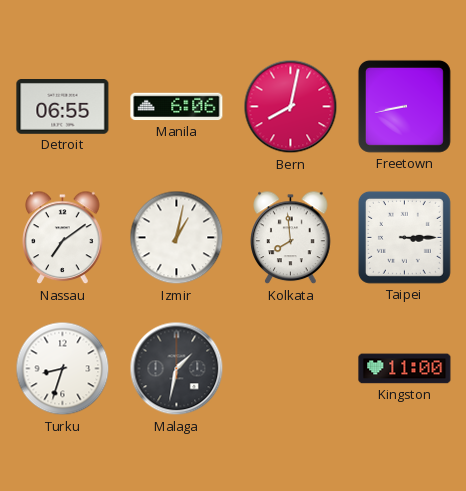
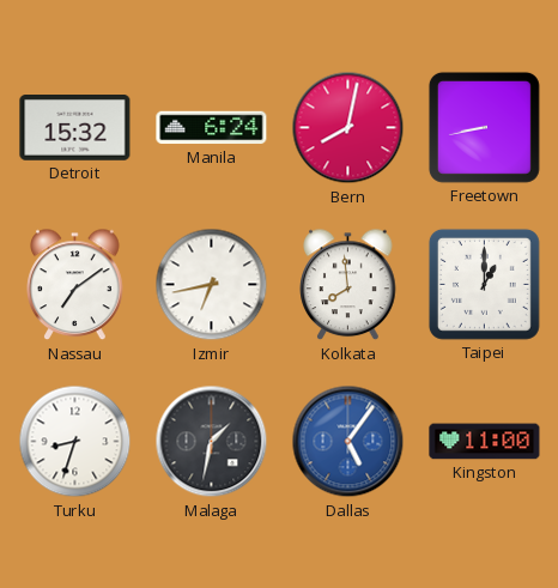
Detroit: 06:55 -> 15:32
Manila: 6:06 -> 6:24
Izmir: 1:02 -> 6:43
Taipei: 3:15 -> 1:00
Dallas: none -> 5:06
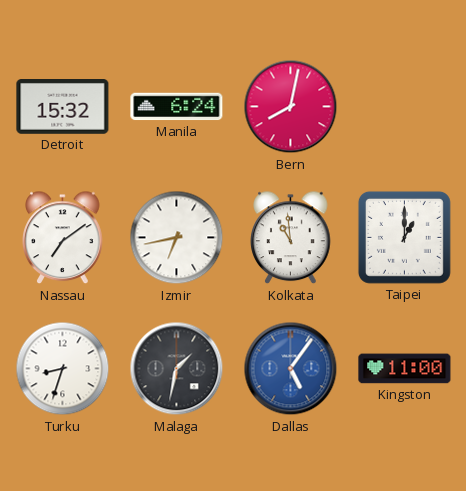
Freetown: 8:43 -> none
Kolkata: 7:59 -> 10:59
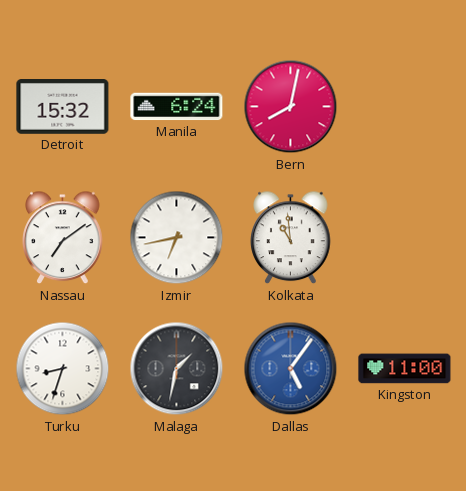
Taipei: 1:00 -> none
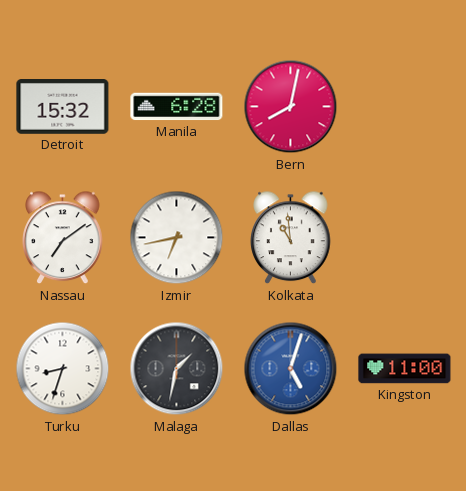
Manila: 6:24 -> 6:28
Dallas: 5:06 -> 5:03
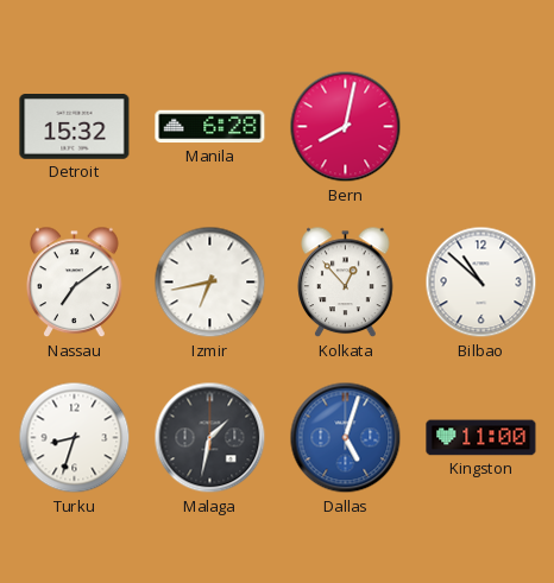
Kolkata: 10:59 -> 12:53
Bilbao: none -> 10:52
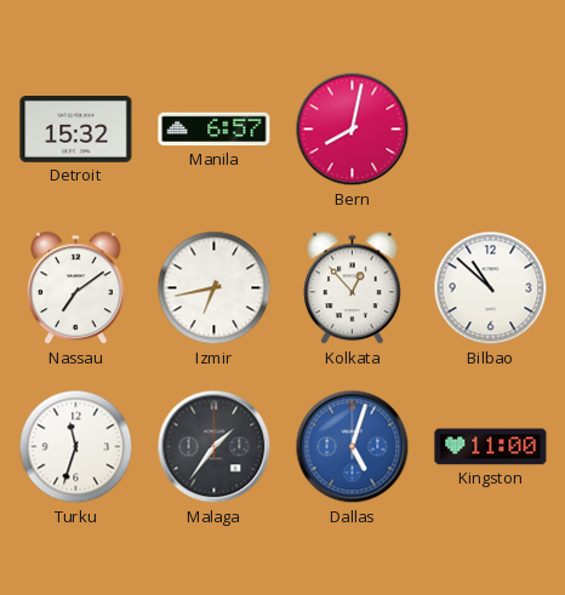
Manila: 6:28 -> 6:57
Turku: 8:33 -> 11:33
Malaga: 1:32 -> 1:36
